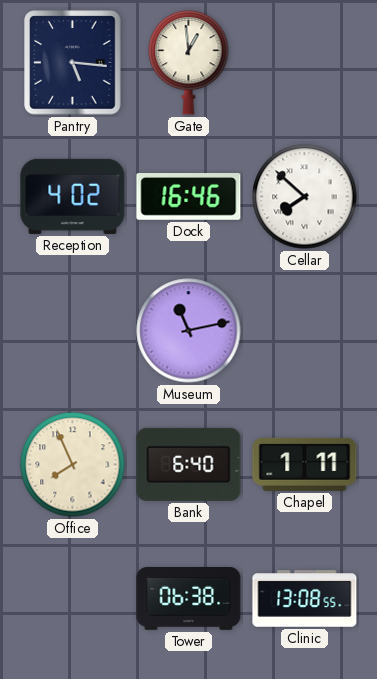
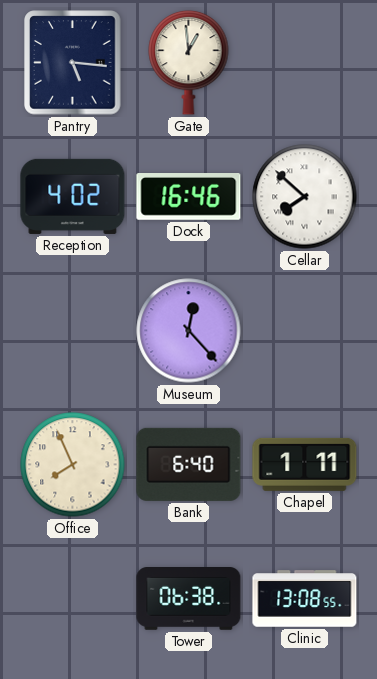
Museum: 11:13 -> 12:23
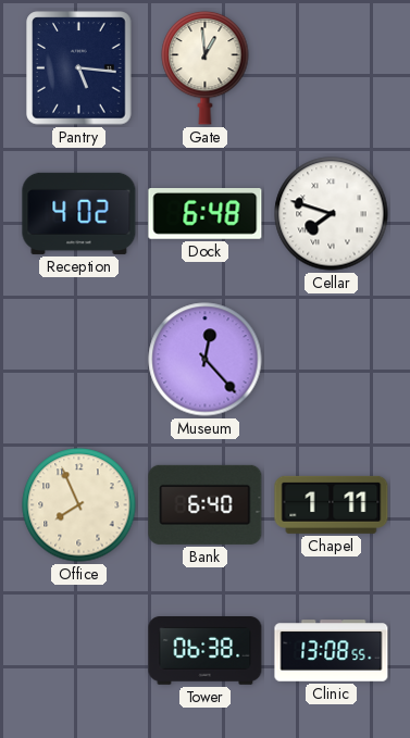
Dock: 16:46 -> 6:48
Cellar: 7:52 -> 7:48
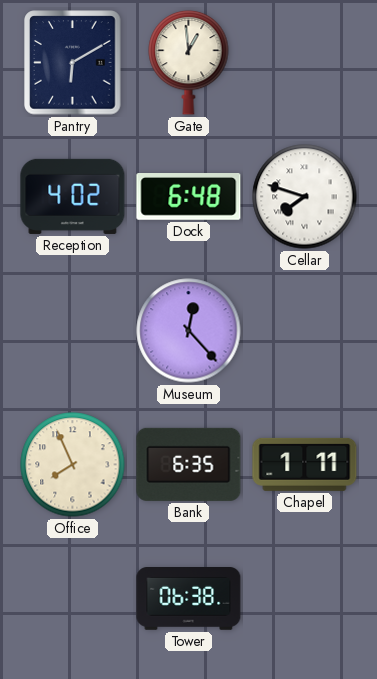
Pantry: 5:16 -> 6:10
Bank: 6:40 -> 6:35
Clinic: 13:08 -> none
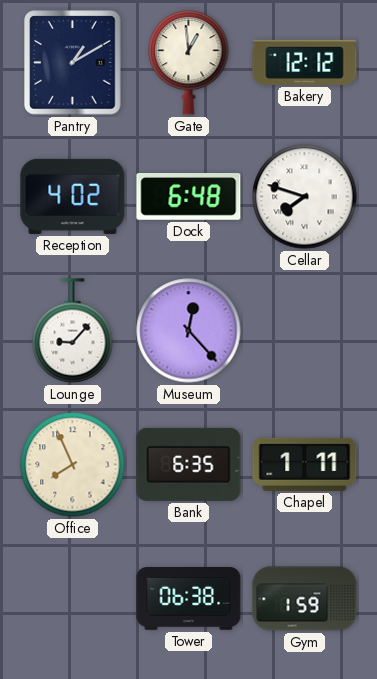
Pantry: 6:10 -> 1:10
Bakery: none -> 12:12
Lounge: none -> 9:07
Gym: none -> 1:59
